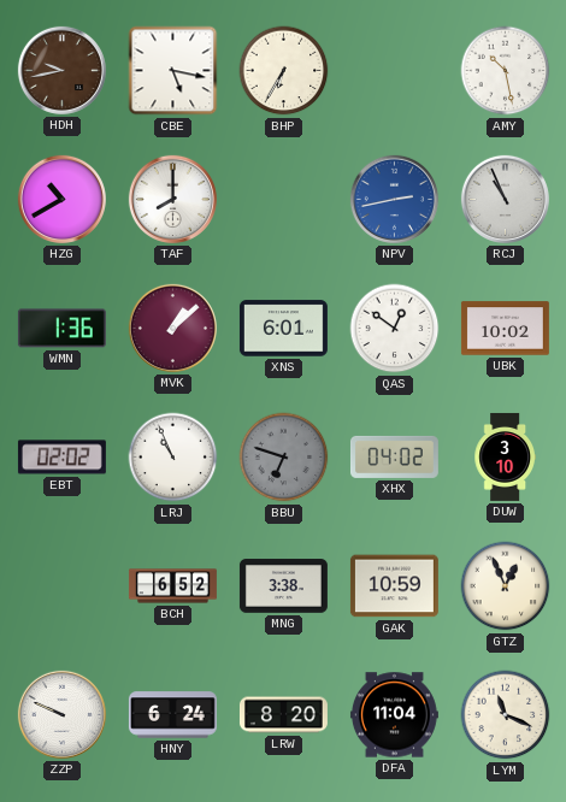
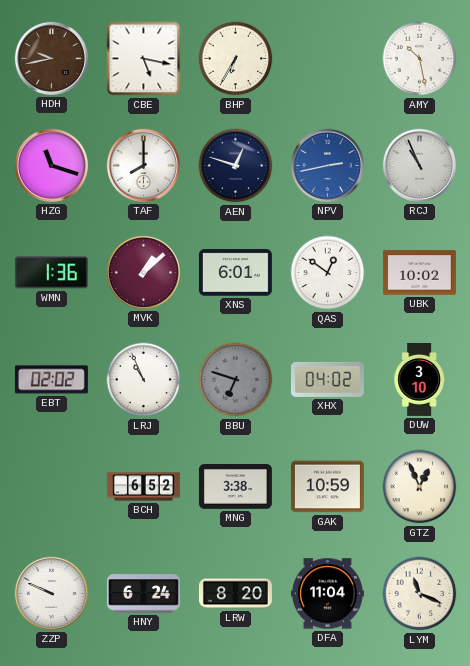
HZG: 10:40 -> 11:18
AEN: none -> 12:48
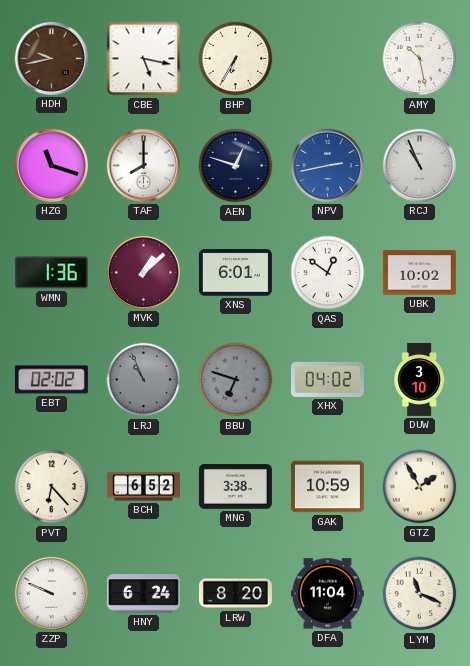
LRJ dial: white -> grey
PVT: none -> 6:23
GTZ: 12:56 -> 1:55
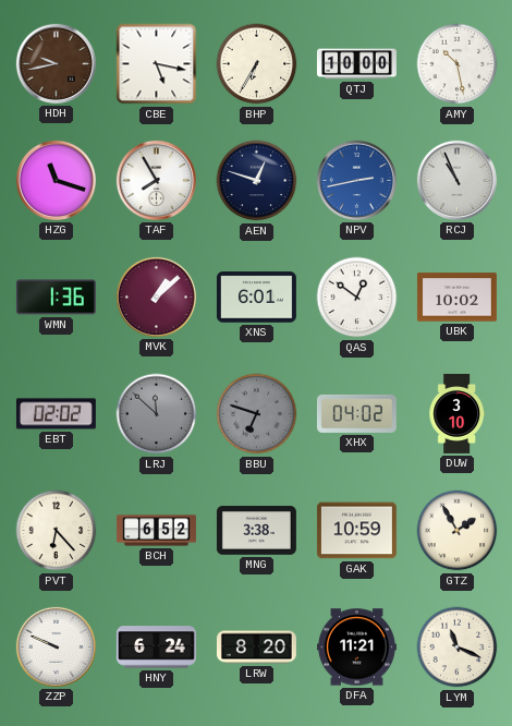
QTJ: none -> 10:00
TAF: 8:00 -> 7:55
LRJ: 10:56 -> 11:52
DFA: 11:04 -> 11:21
